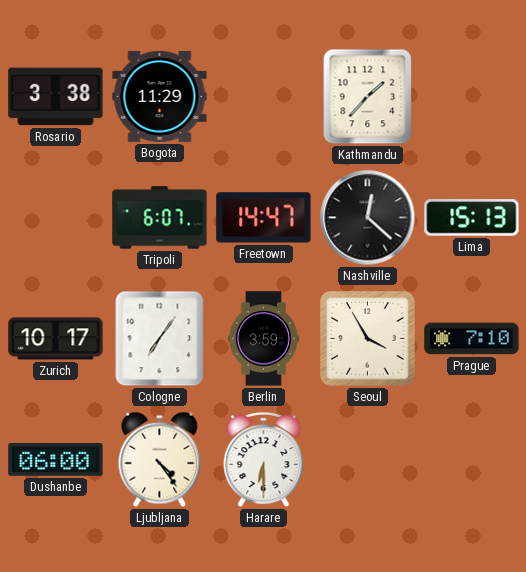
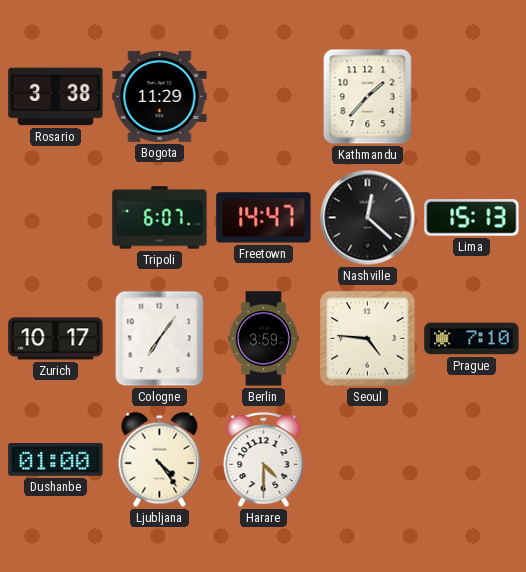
Seoul: 3:55 -> 4:46
Dushanbe: 06:00 -> 01:00
Harare: 6:30 -> 4:30
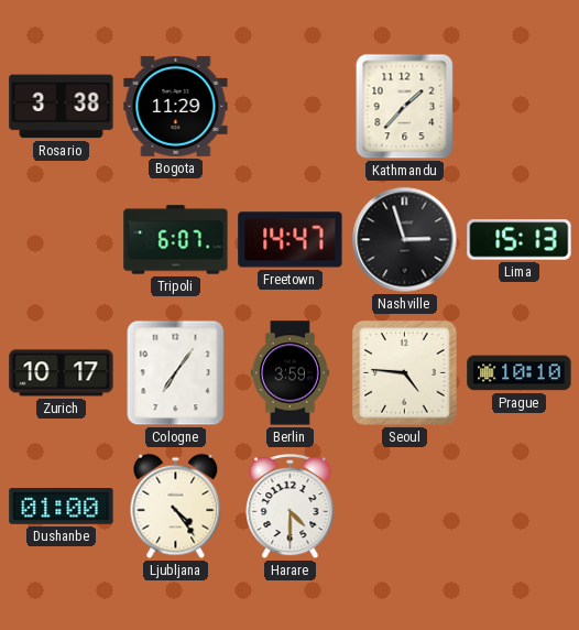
Nashville: 12:22 -> 2:57
Prague: 7:10 -> 10:10
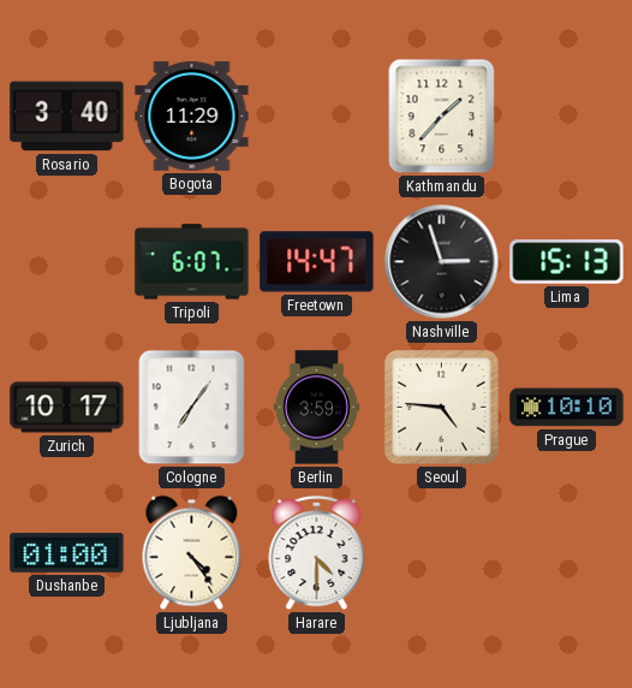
Rosario: 3:38 -> 3:40
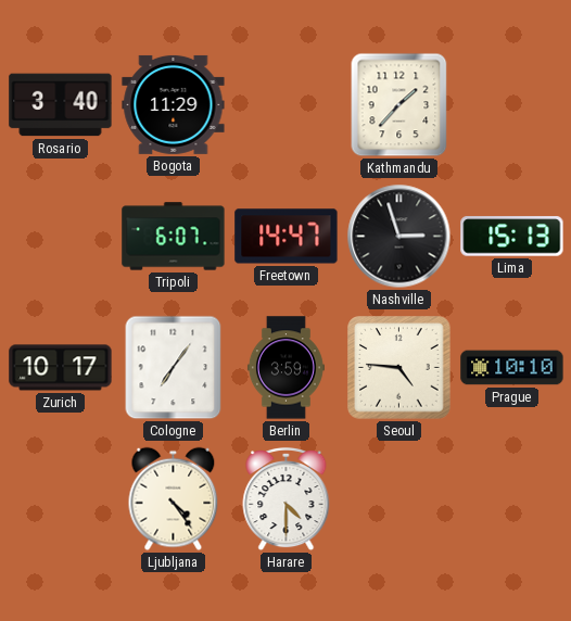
Dushanbe: 01:00 -> none
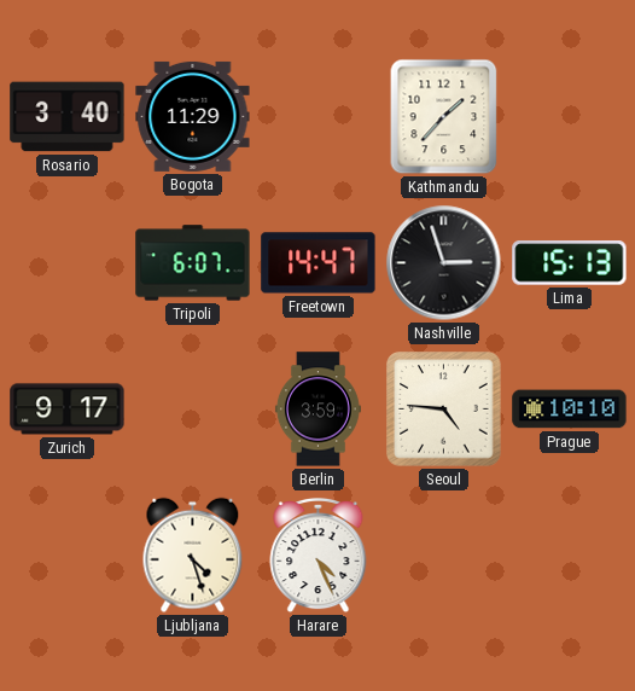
Zurich: 10:17 -> 9:17
Cologne: 7:06 -> none
Ljubljana: 4:24 -> 4:27
Harare: 4:30 -> 4:26
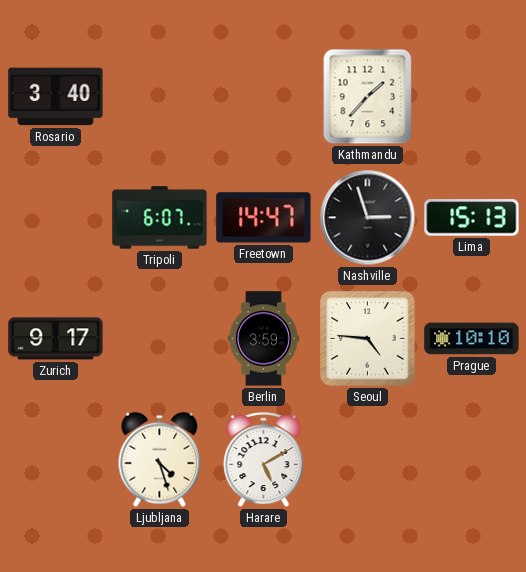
Bogota: 11:29 -> none
Harare: 4:26 -> 5:10
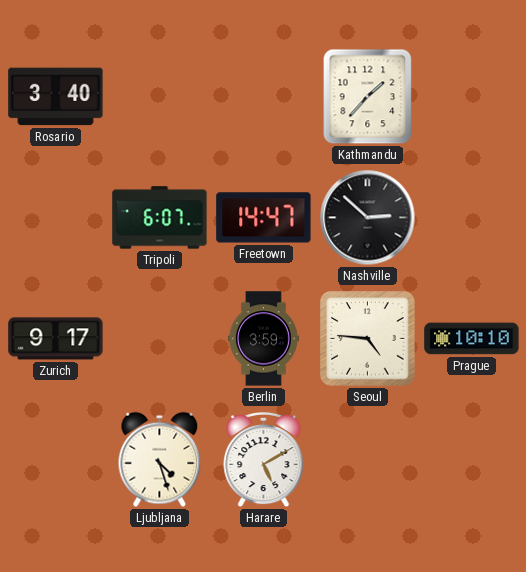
Nashville: 2:57 -> 2:52
Lima: 15:13 -> none
